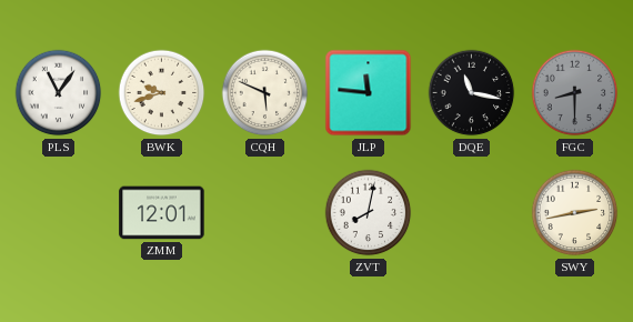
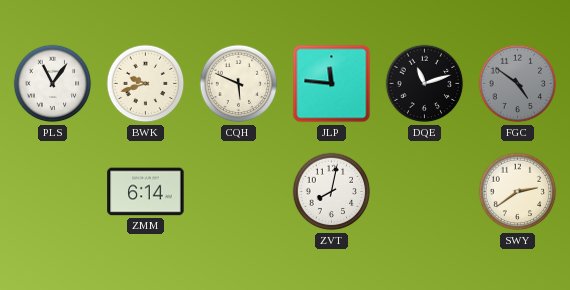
DQE: 11:17 -> 11:12
FGC: 8:30 -> 4:51
ZMM: 12:01 -> 6:14
SWY: 2:43 -> 2:39
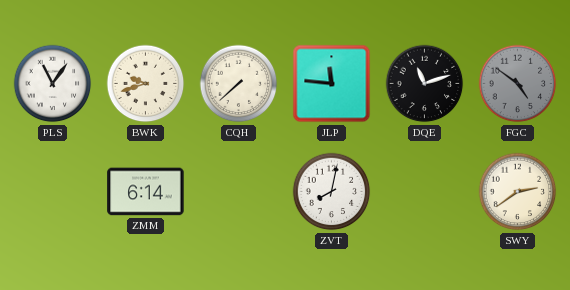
CQH: 5:49 -> 7:38
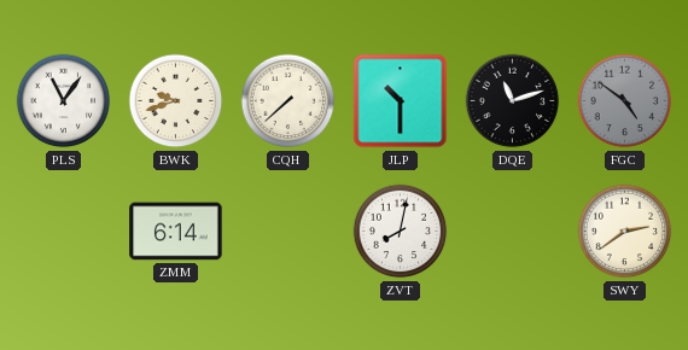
JLP: 11:46 -> 10:30
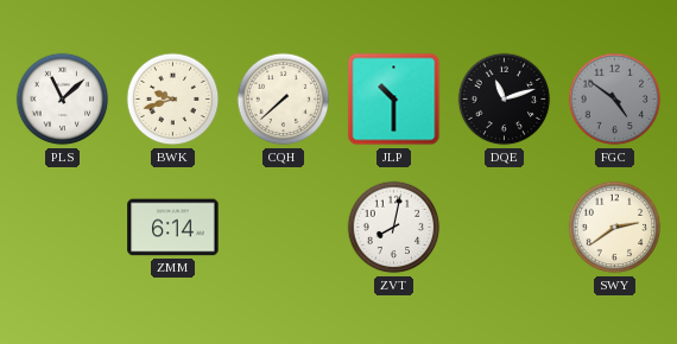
PLS: 11:06 -> 11:08
